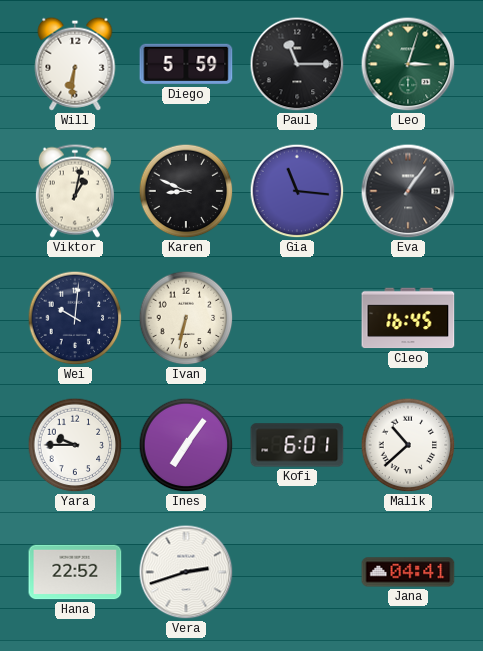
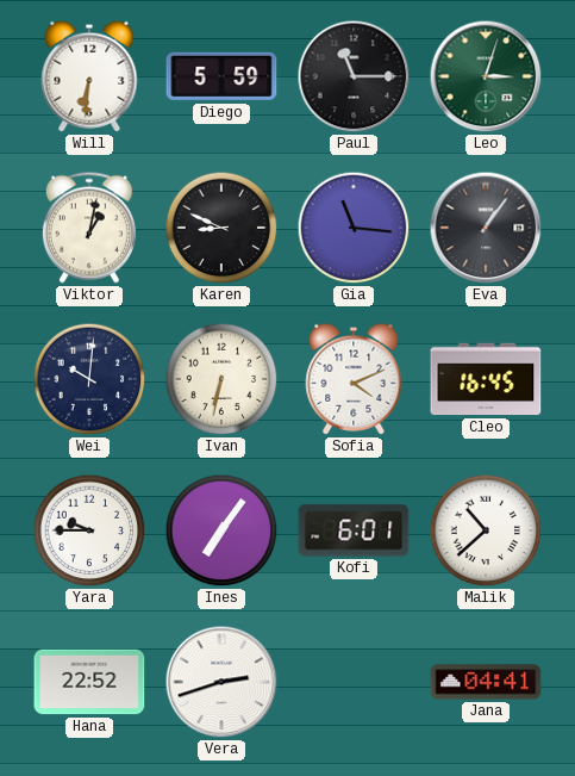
Sofia: none -> 4:11
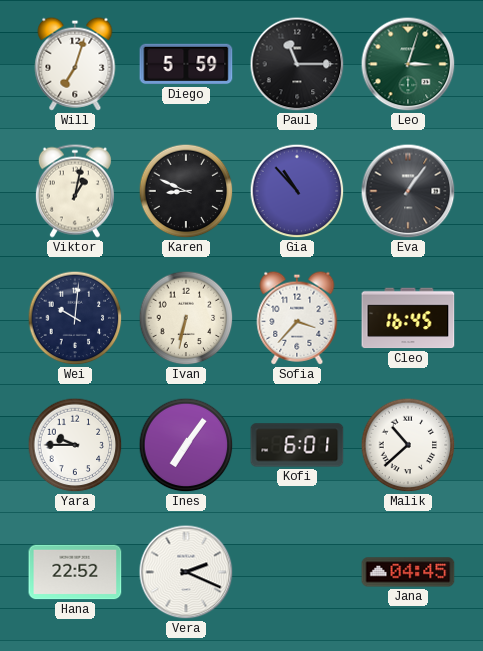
Will: 6:31 -> 7:03
Gia: 11:16 -> 10:53
Sofia: 4:11 -> 3:37
Vera: 2:42 -> 2:19
Jana: 04:41 -> 04:45
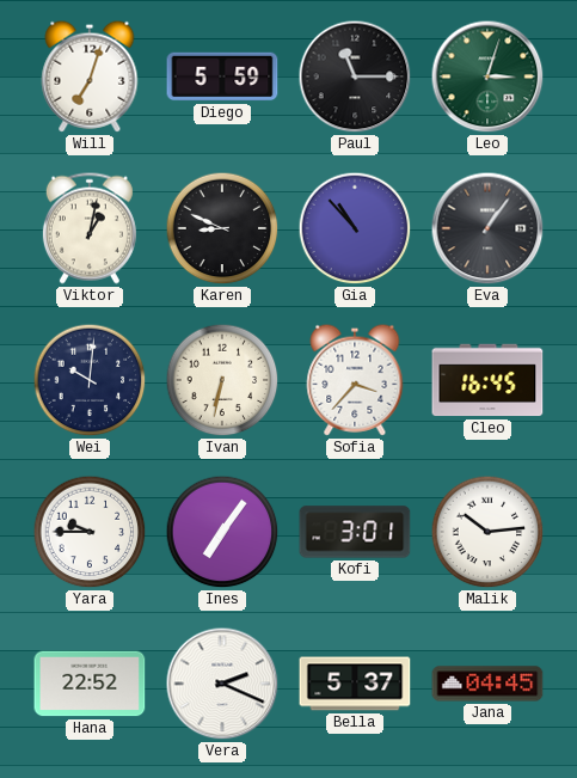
Kofi: 6:01 -> 3:01
Malik: 10:38 -> 10:14
Bella: none -> 5:37
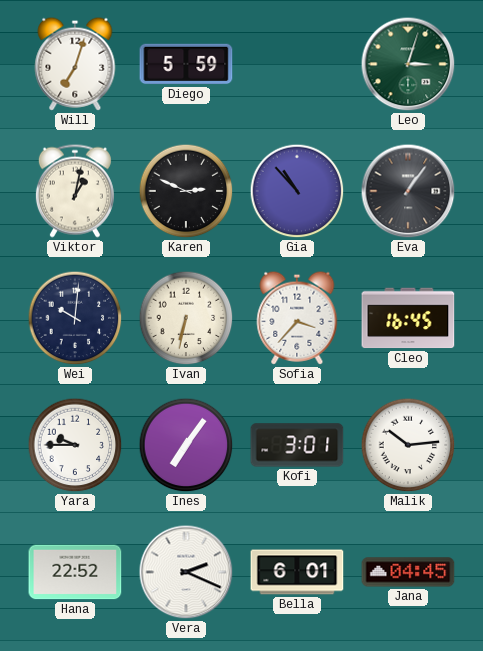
Paul: 11:15 -> none
Karen: 8:49 -> 2:49
Bella: 5:37 -> 6:01
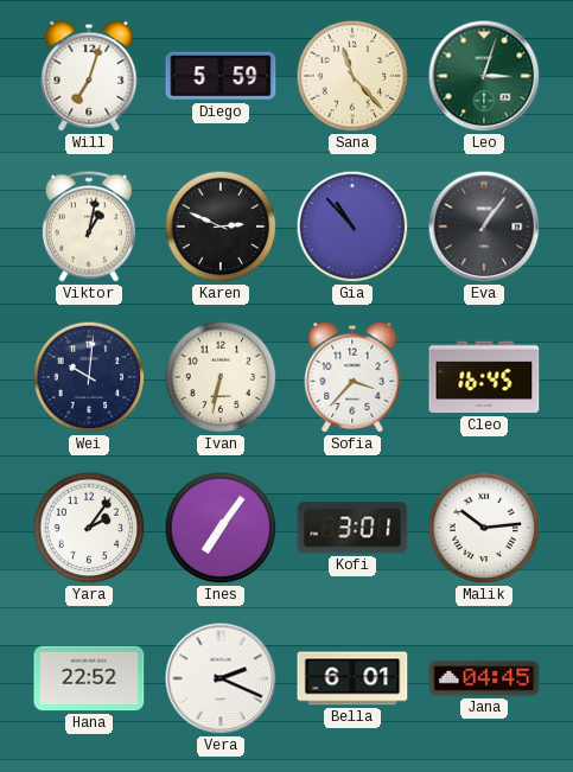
Sana: none -> 11:23
Yara: 9:45 -> 2:06
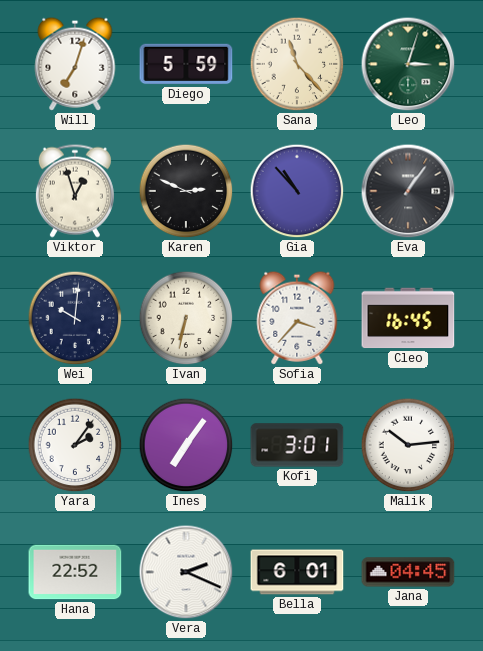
Viktor: 1:02 -> 12:57
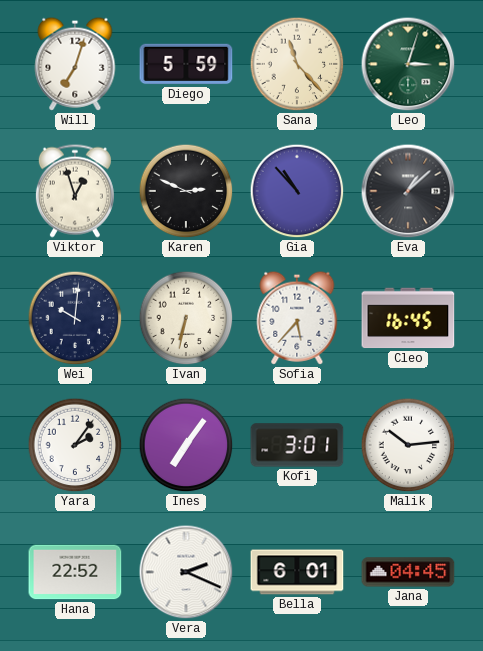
Eva: 1:06 -> 1:08
Sofia: 3:37 -> 5:37
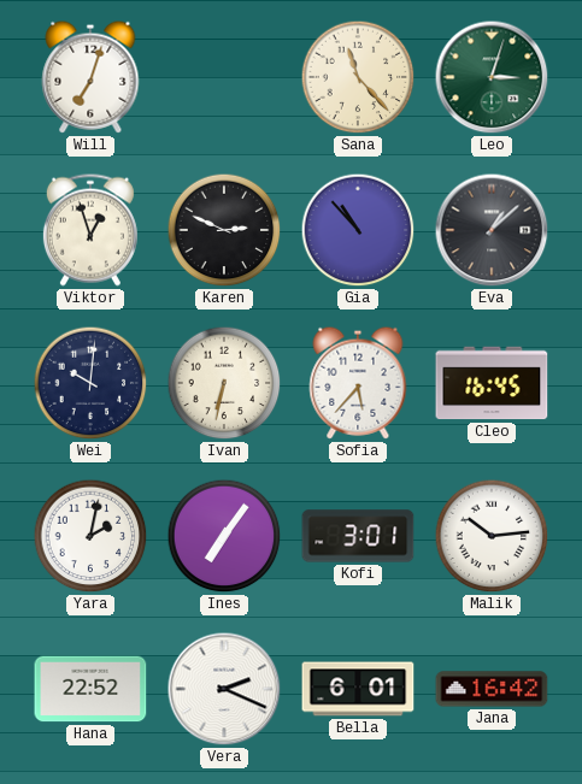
Diego: 5:59 -> none
Yara: 2:06 -> 2:02
Jana: 04:45 -> 16:42
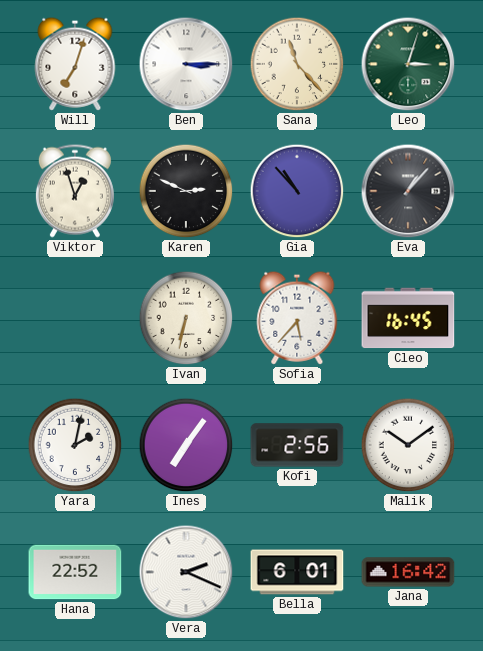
Ben: none -> 3:15
Eva: 1:08 -> 1:07
Wei: 10:01 -> none
Kofi: 3:01 -> 2:56
Malik: 10:14 -> 10:09
